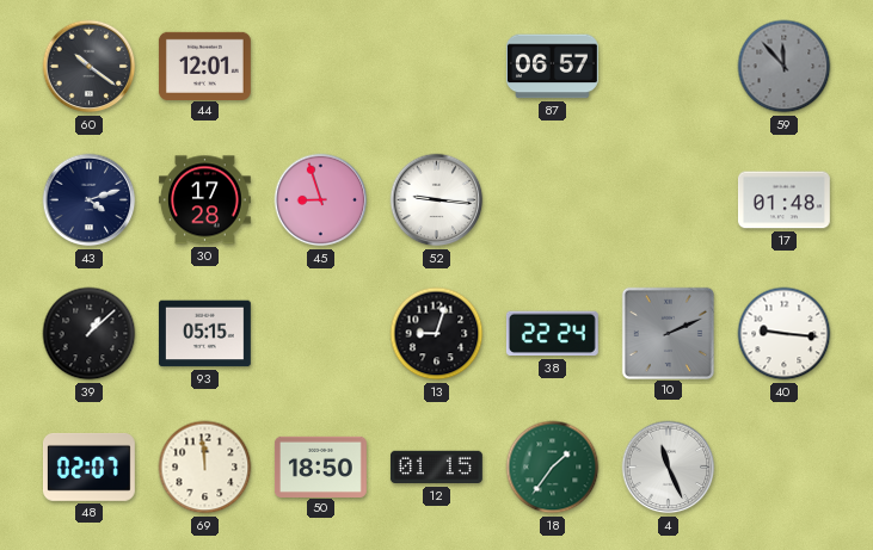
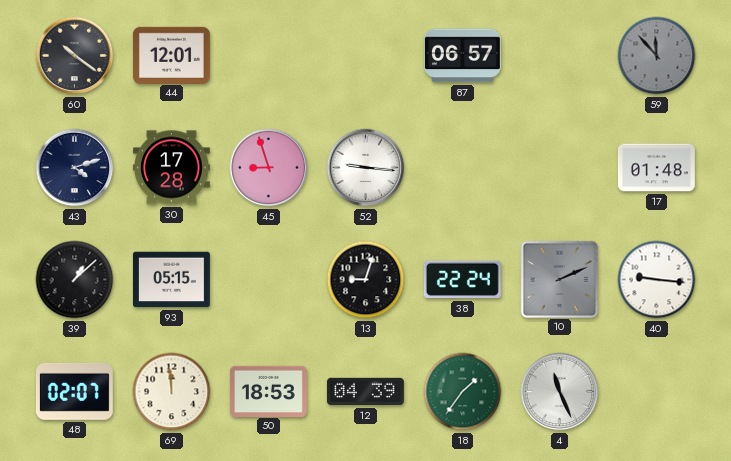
50: 18:50 -> 18:53
12: 01:15 -> 04:39
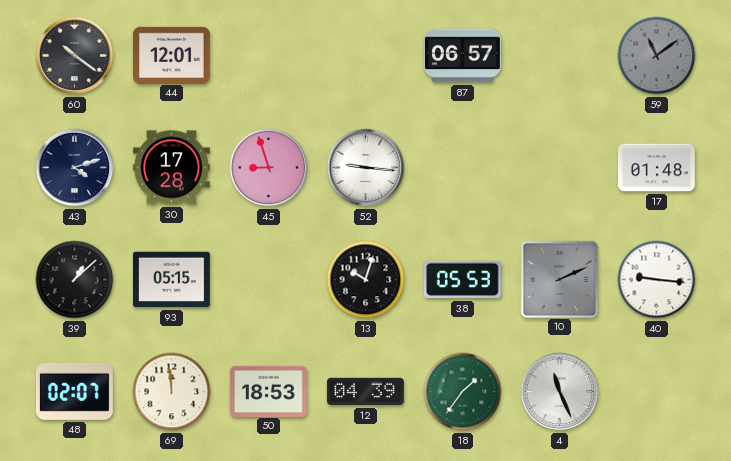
59: 11:53 -> 11:09
13: 9:03 -> 10:03
38: 22:24 -> 05:53
